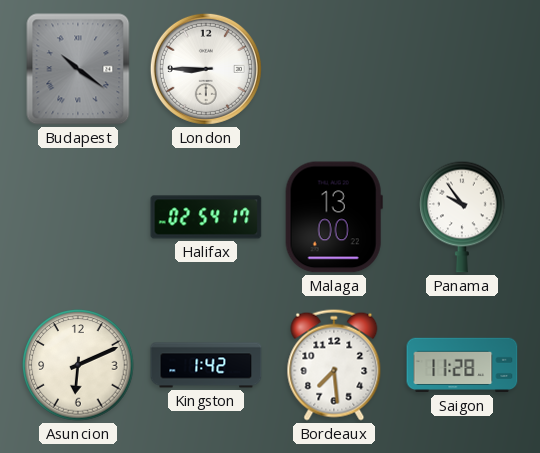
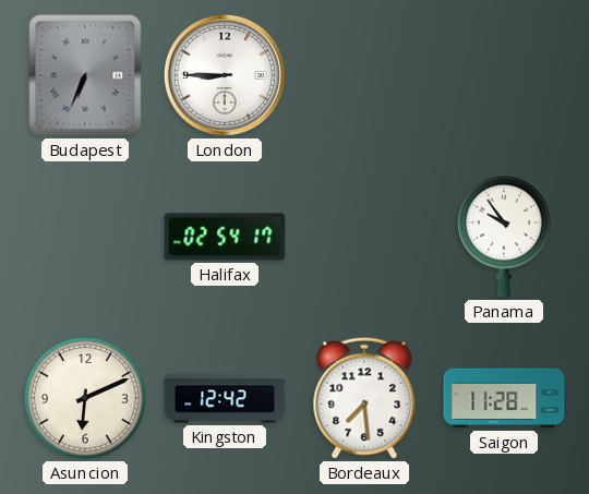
Budapest: 10:21 -> 6:34
Malaga: 13:00 -> none
Kingston: 1:42 -> 12:42
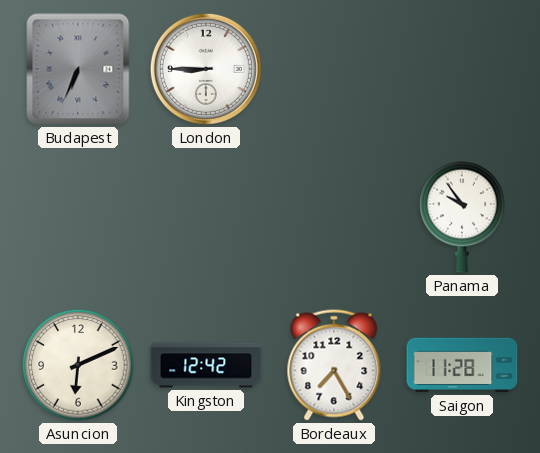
Halifax: 02:54 -> none
Bordeaux: 7:29 -> 7:25
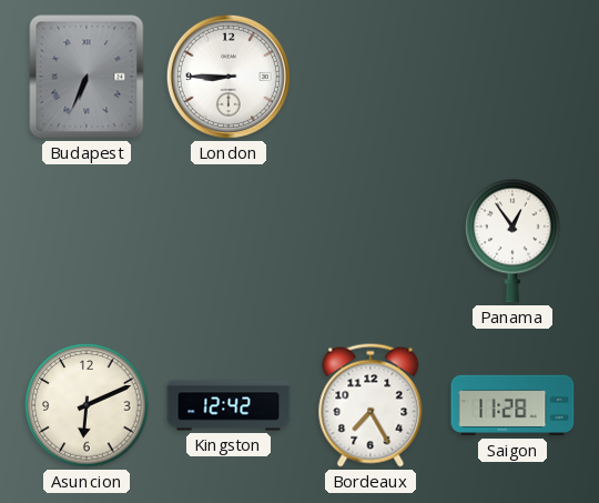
Panama: 9:54 -> 12:54
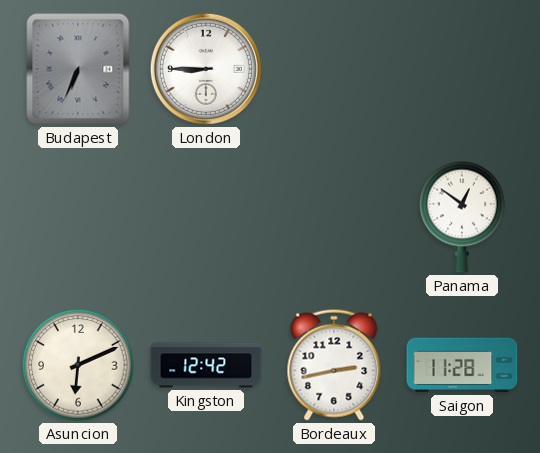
Panama: 12:54 -> 12:51
Bordeaux: 7:25 -> 2:43
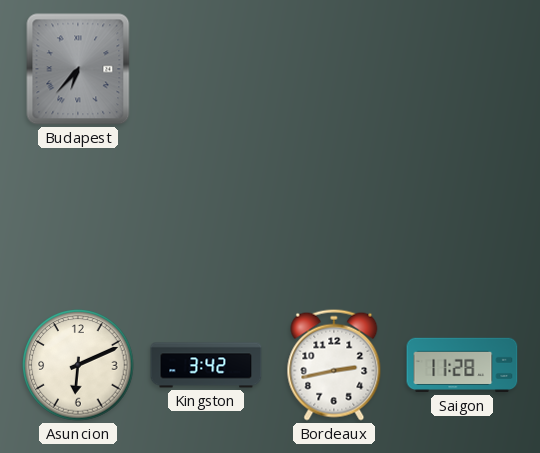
Budapest: 6:34 -> 6:37
London: 8:45 -> none
Panama: 12:51 -> none
Kingston: 12:42 -> 3:42
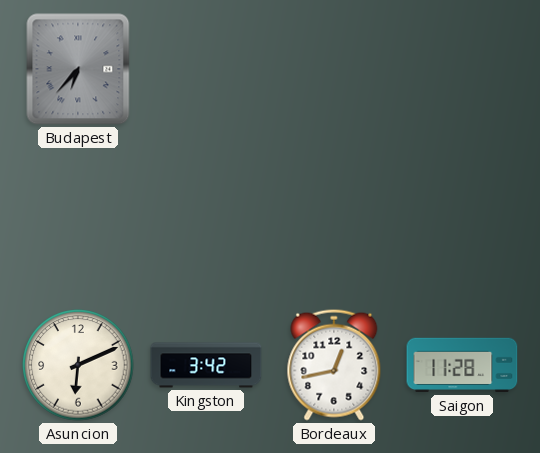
Bordeaux: 2:43 -> 12:43
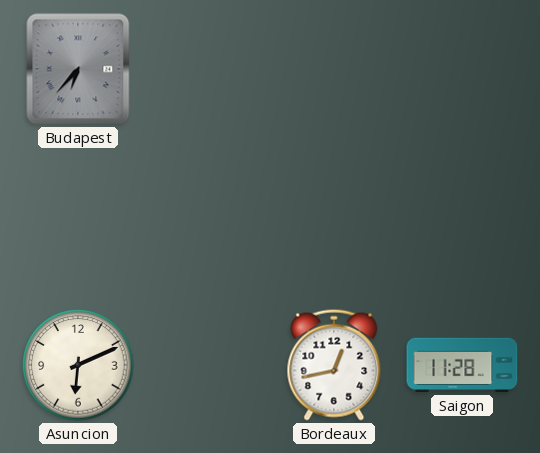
Kingston: 3:42 -> none
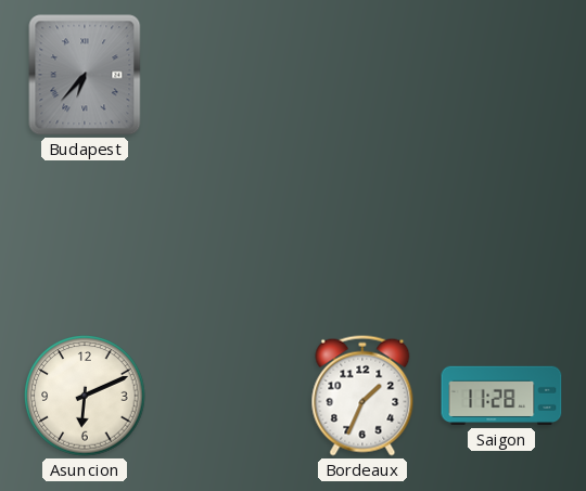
Bordeaux: 12:43 -> 1:34
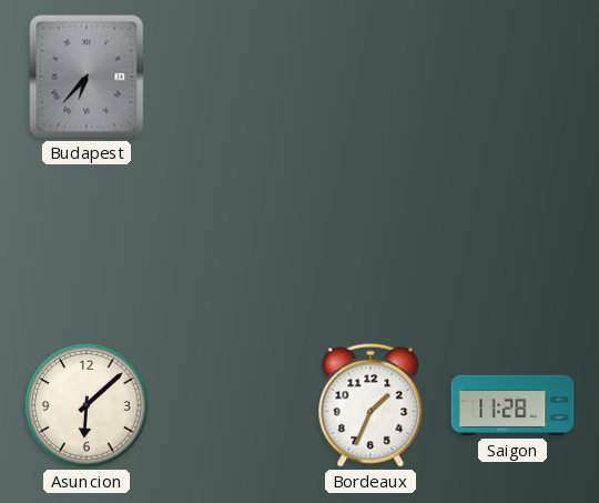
Asuncion: 6:11 -> 6:08
